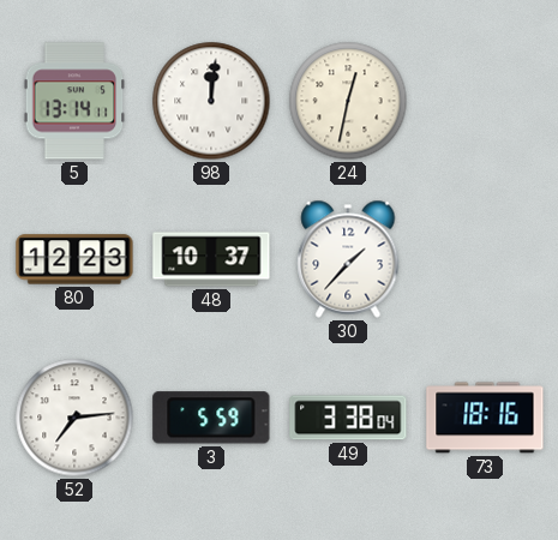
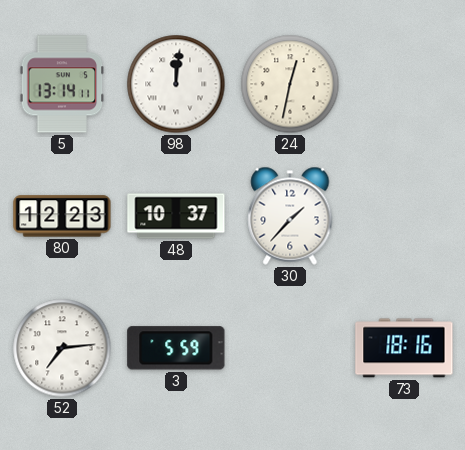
49: 3:38 -> none
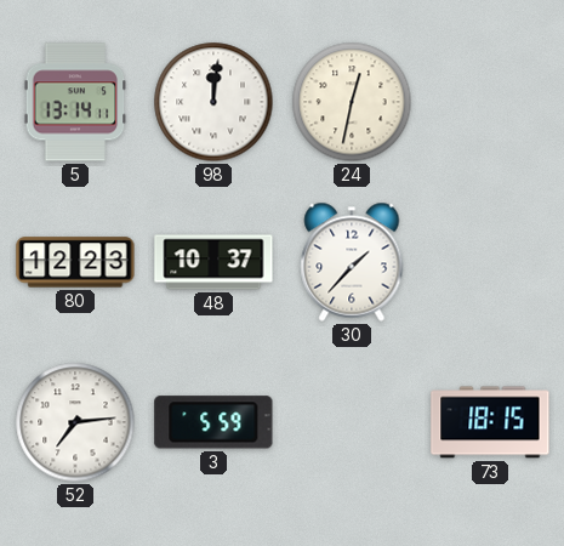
73: 18:16 -> 18:15
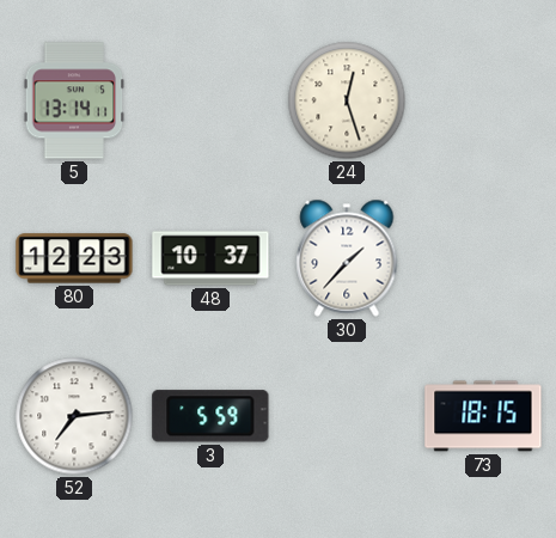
98: 12:01 -> none
24: 12:32 -> 12:27
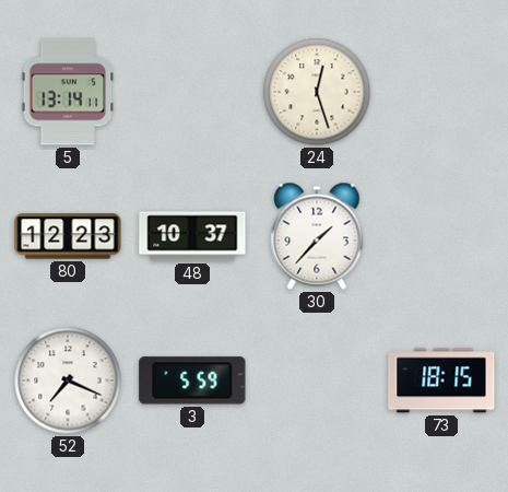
52: 7:14 -> 7:19
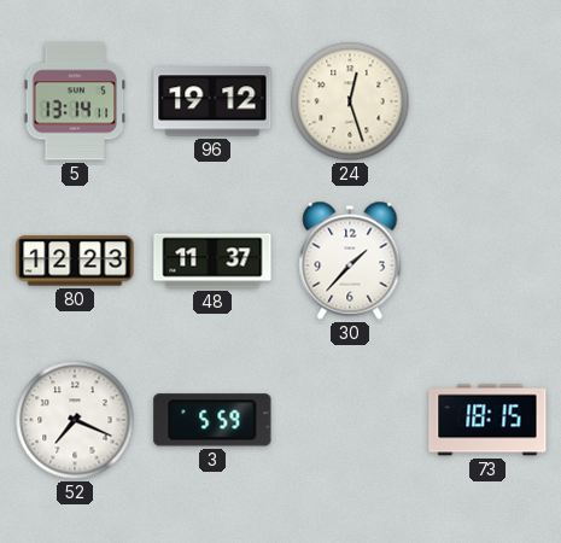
96: none -> 19:12
48: 10:37 -> 11:37
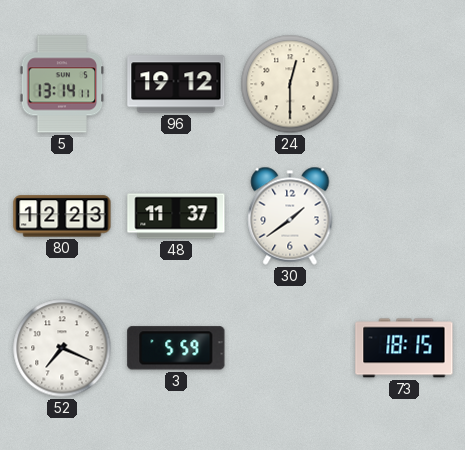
24: 12:27 -> 12:30
30: 1:37 -> 1:39
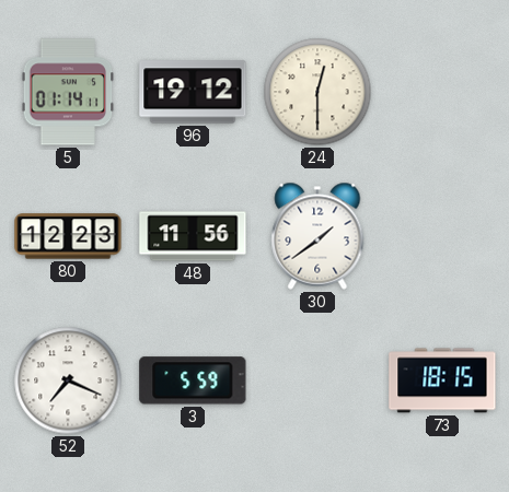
5: 13:14 -> 01:14
48: 11:37 -> 11:56
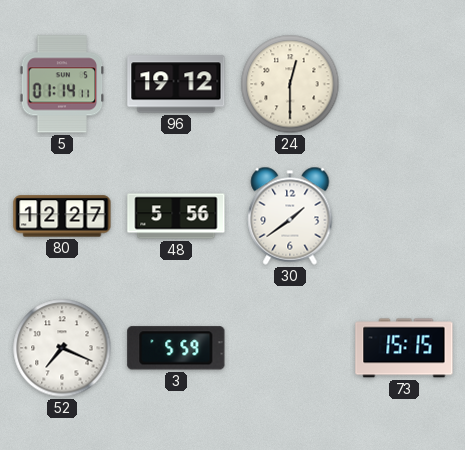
80: 12:23 -> 12:27
48: 11:56 -> 5:56
73: 18:15 -> 15:15
